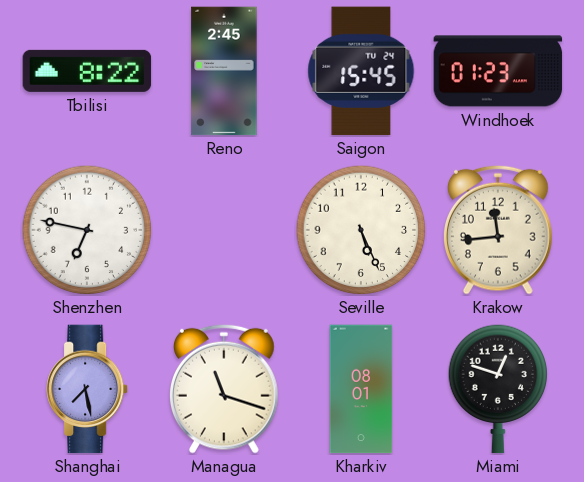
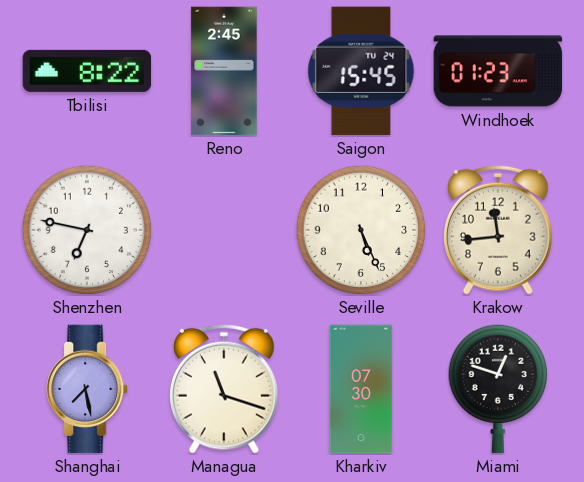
Kharkiv: 08:01 -> 07:30
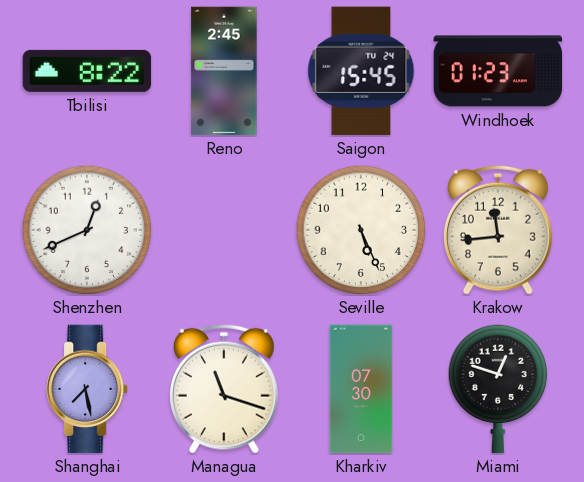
Shenzhen: 6:47 -> 12:41
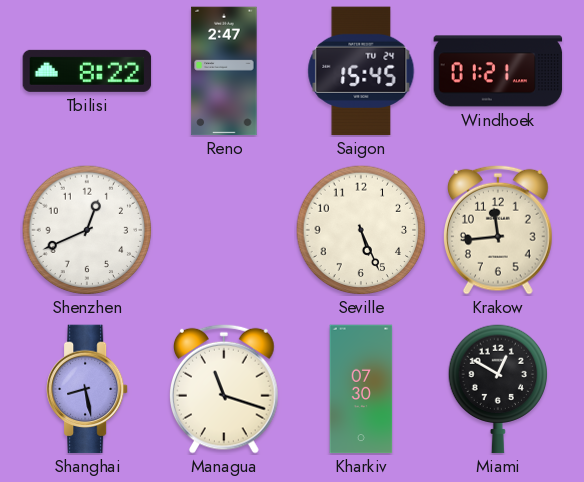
Reno: 2:45 -> 2:47
Windhoek: 01:23 -> 01:21
Shanghai: 7:28 -> 8:28
Miami: 12:48 -> 12:50
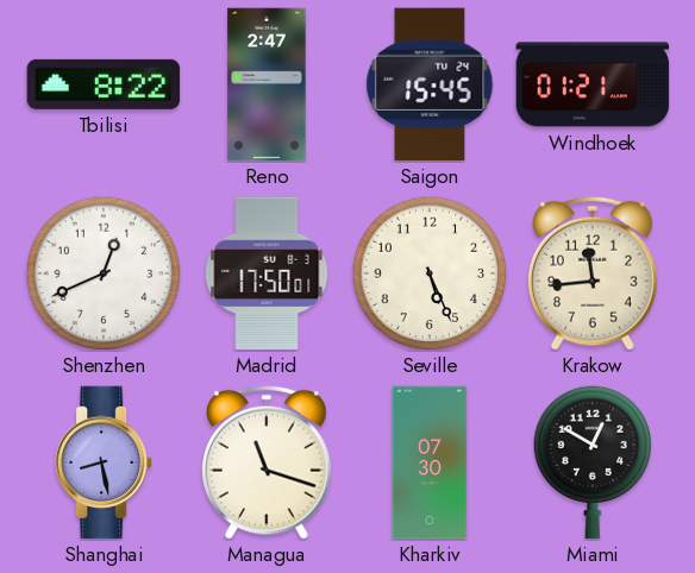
Madrid: none -> 17:50
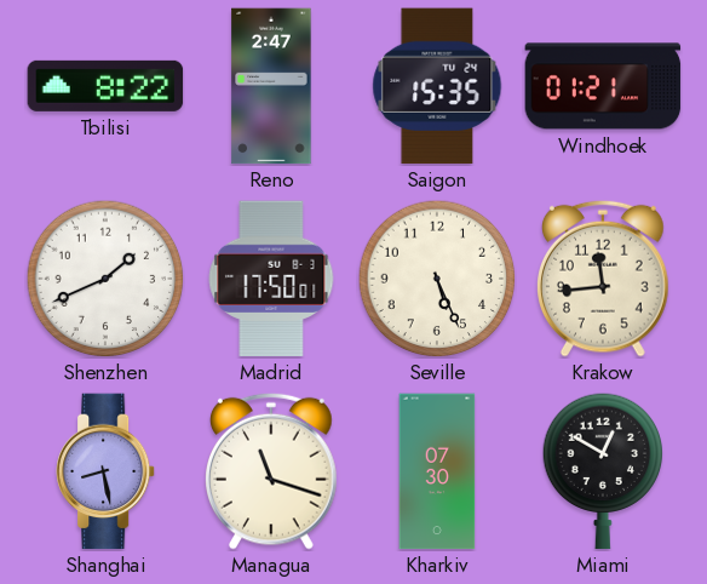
Saigon: 15:45 -> 15:35
Shenzhen: 12:41 -> 1:41
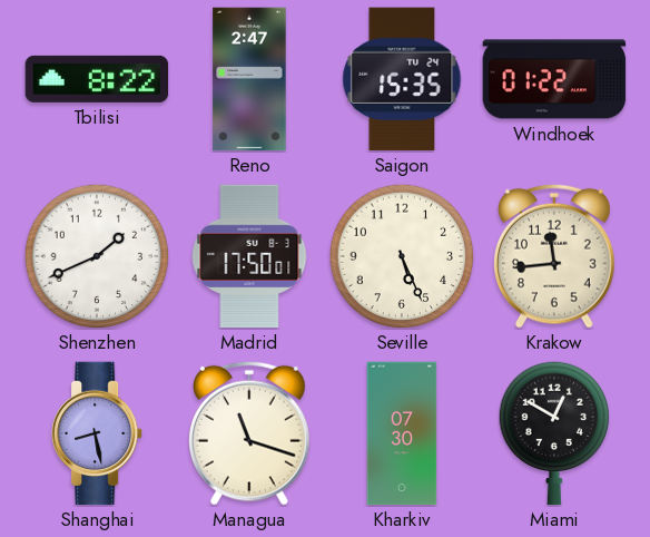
Windhoek: 01:21 -> 01:22
